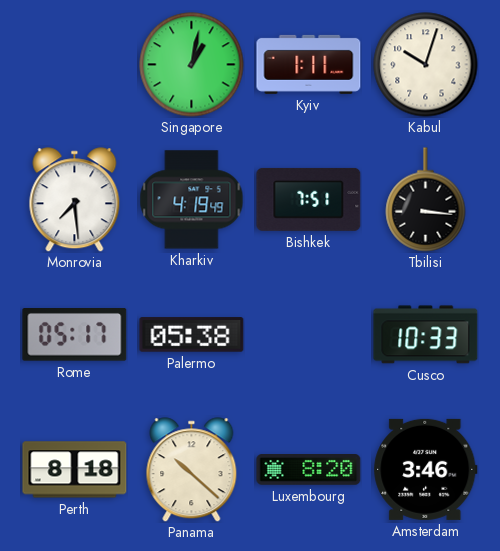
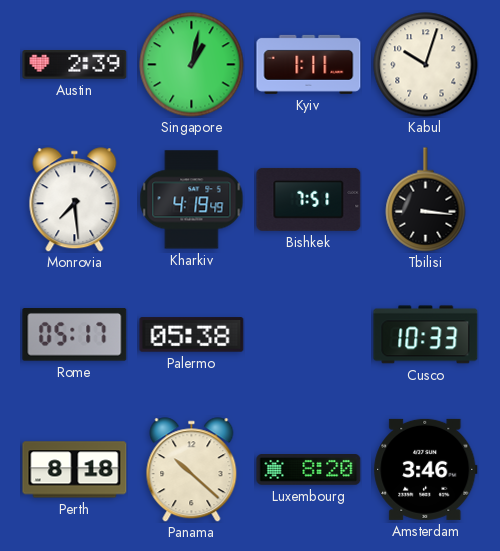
Austin: none -> 2:39
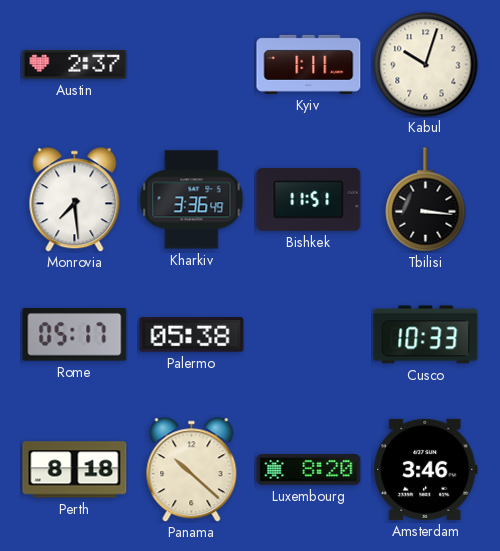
Austin: 2:39 -> 2:37
Singapore: 1:02 -> none
Kharkiv: 4:19 -> 3:36
Bishkek: 7:51 -> 11:51
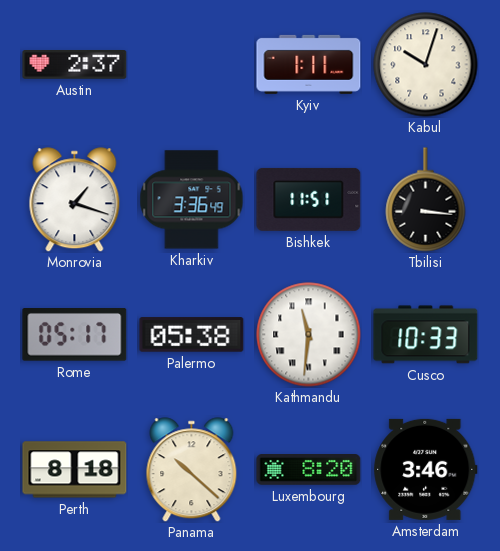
Monrovia: 7:29 -> 1:18
Kathmandu: none -> 11:31
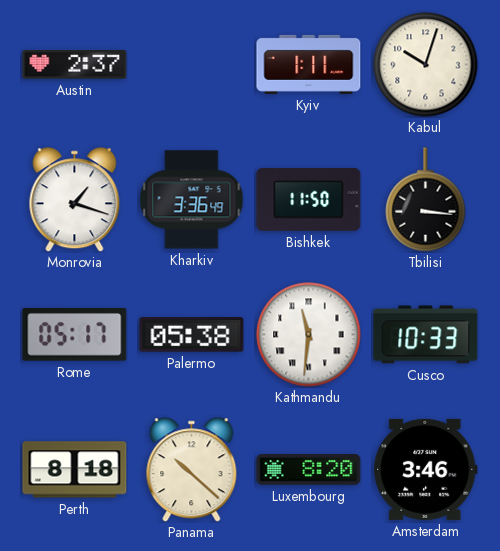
Bishkek: 11:51 -> 11:50
